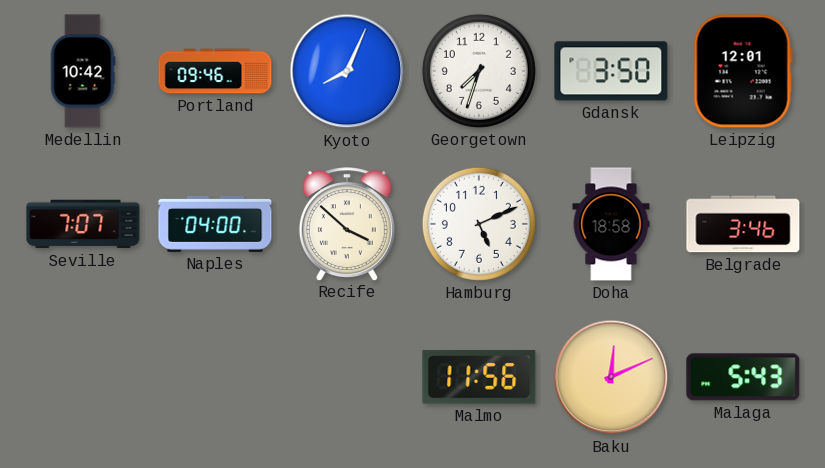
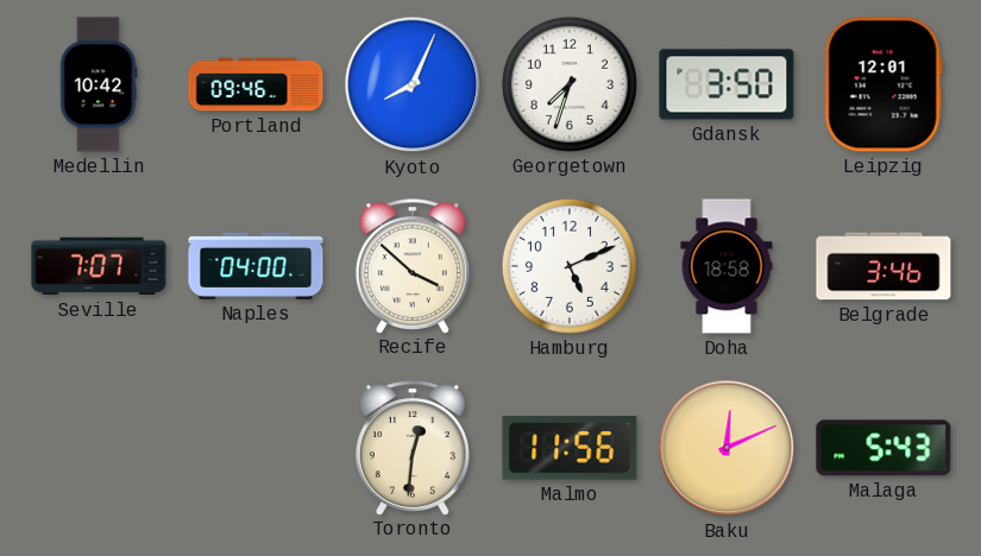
Toronto: none -> 12:31
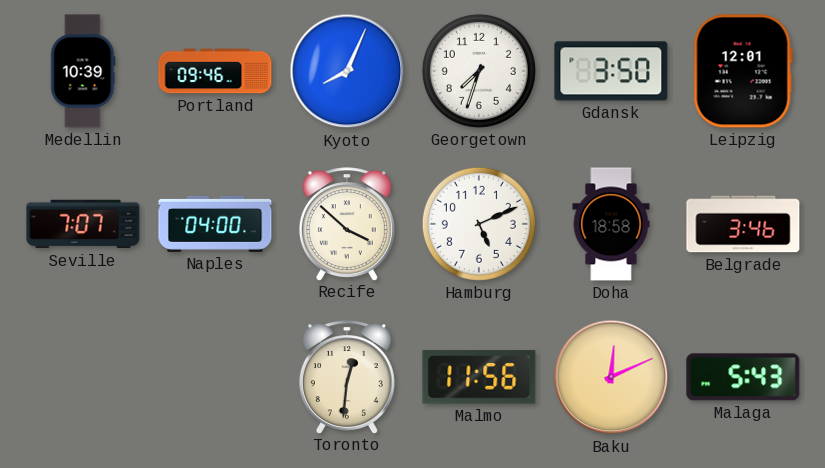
Medellin: 10:42 -> 10:39
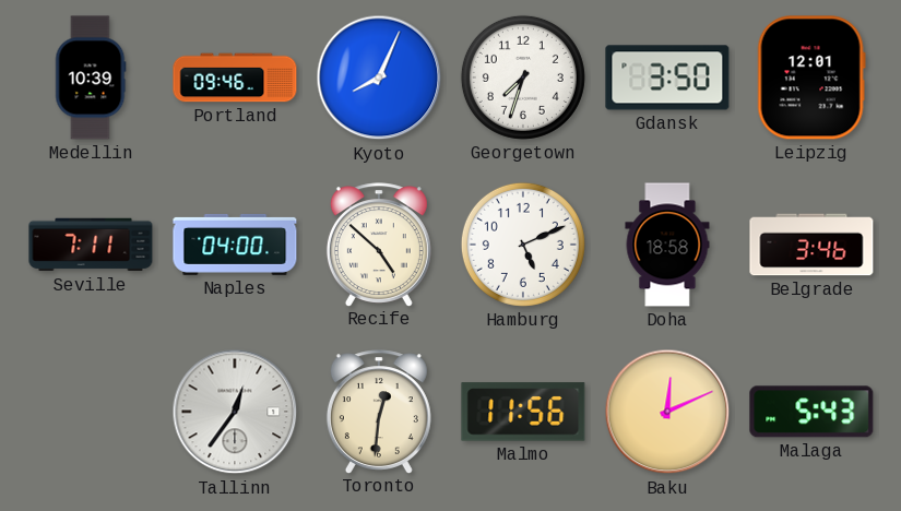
Seville: 7:07 -> 7:11
Recife: 3:52 -> 4:52
Tallinn: none -> 12:36
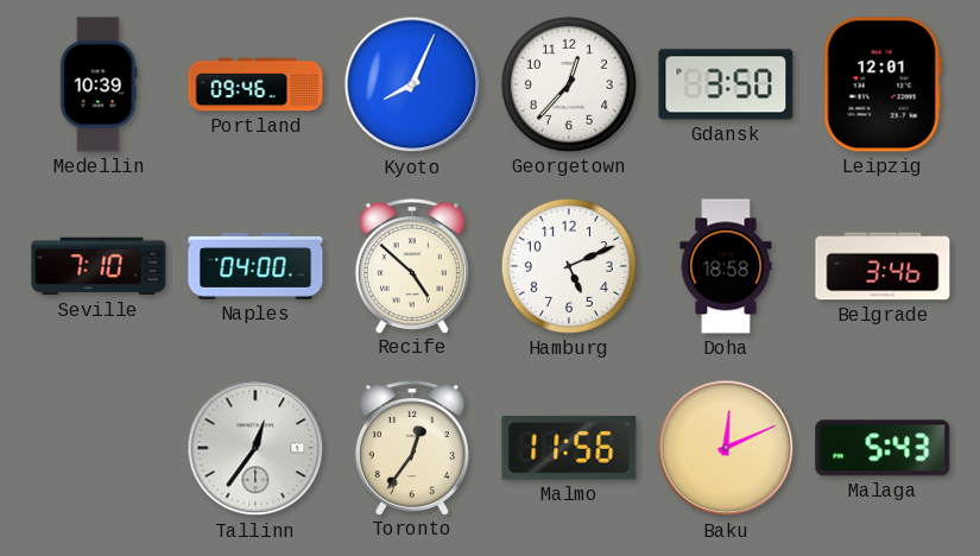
Georgetown: 7:33 -> 12:37
Seville: 7:11 -> 7:10
Toronto: 12:31 -> 12:36
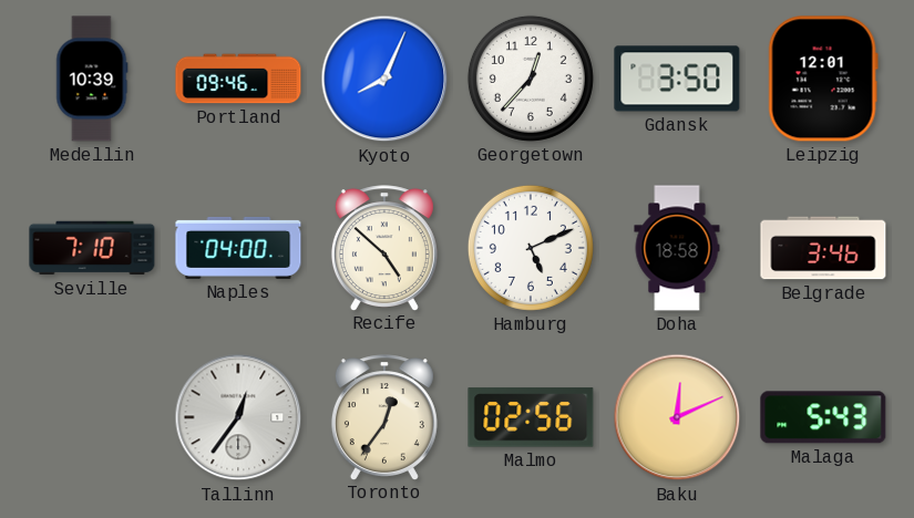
Malmo: 11:56 -> 02:56
